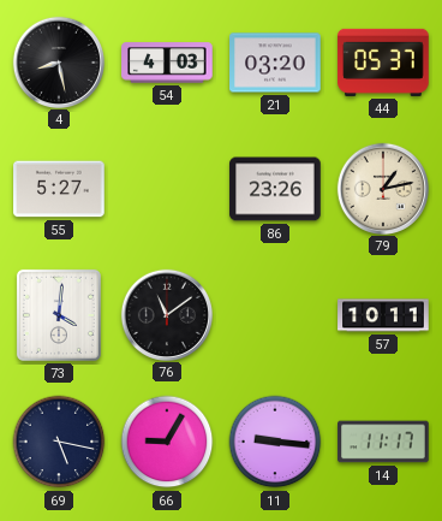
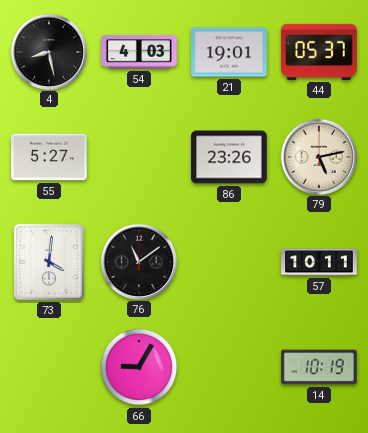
21: 03:20 -> 19:01
79: 1:13 -> 5:13
69: 5:17 -> none
11: 9:16 -> none
14: 11:17 -> 10:19
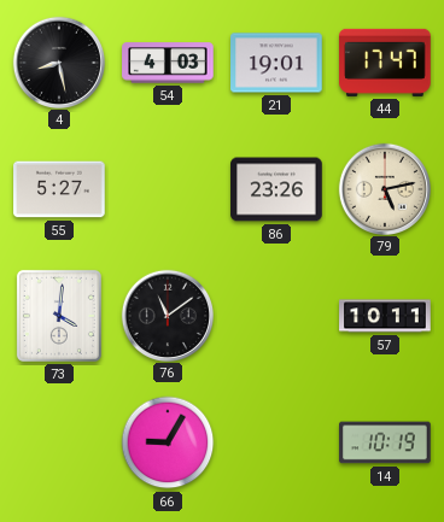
44: 05:37 -> 17:47
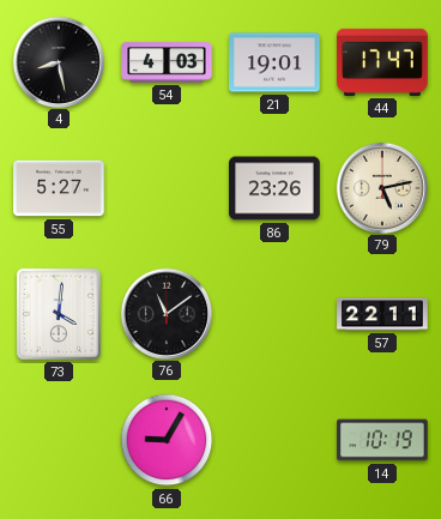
57: 10:11 -> 22:11
